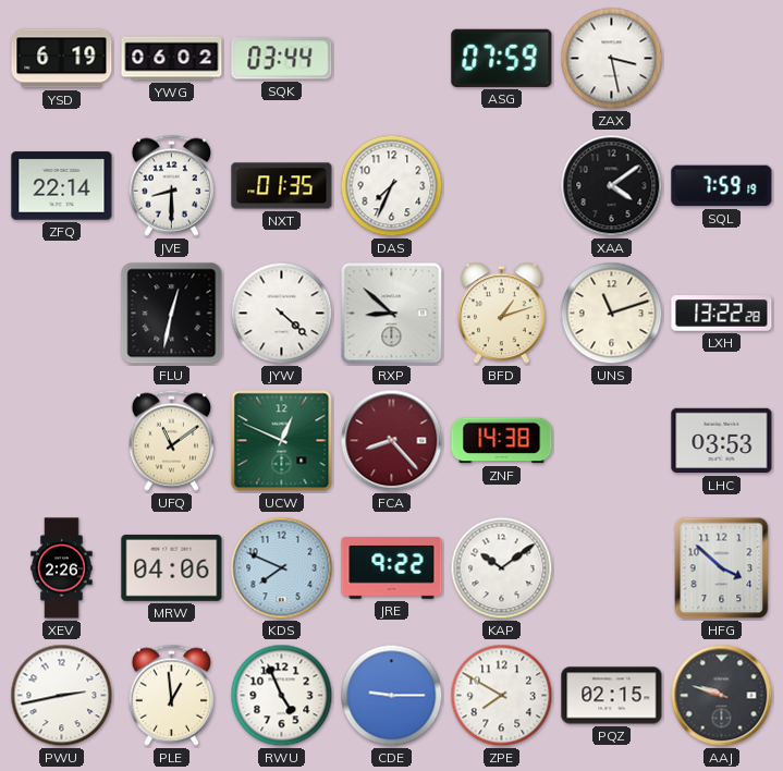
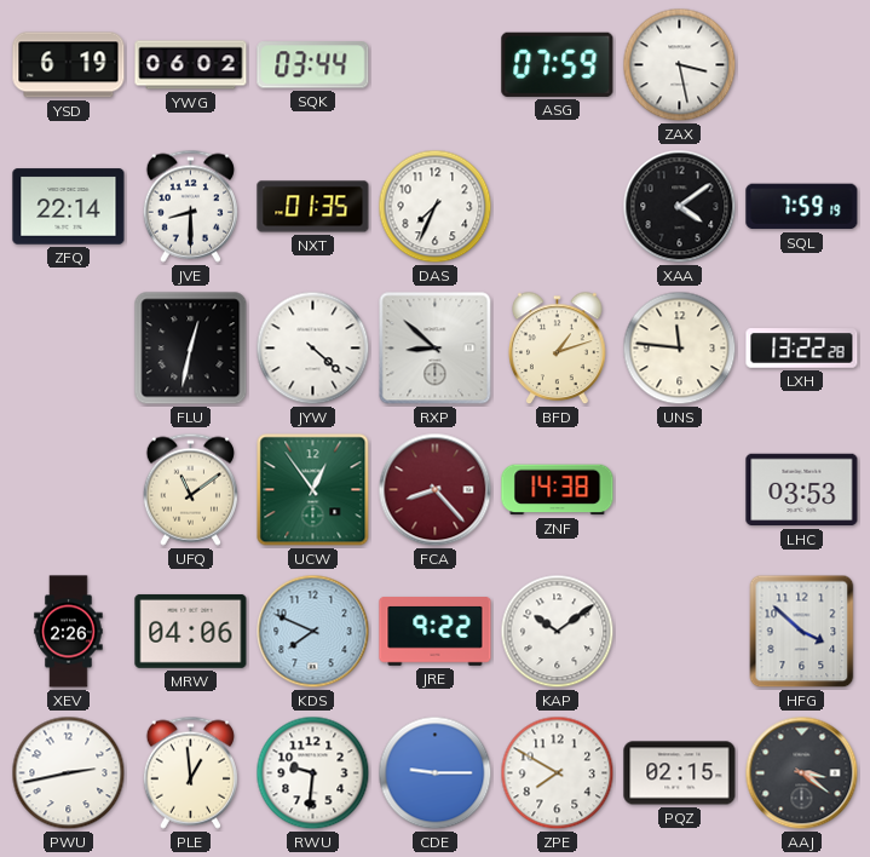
UNS: 11:12 -> 11:46
UCW: 12:49 -> 12:54
RWU: 4:56 -> 9:31
AAJ: 9:48 -> 3:21
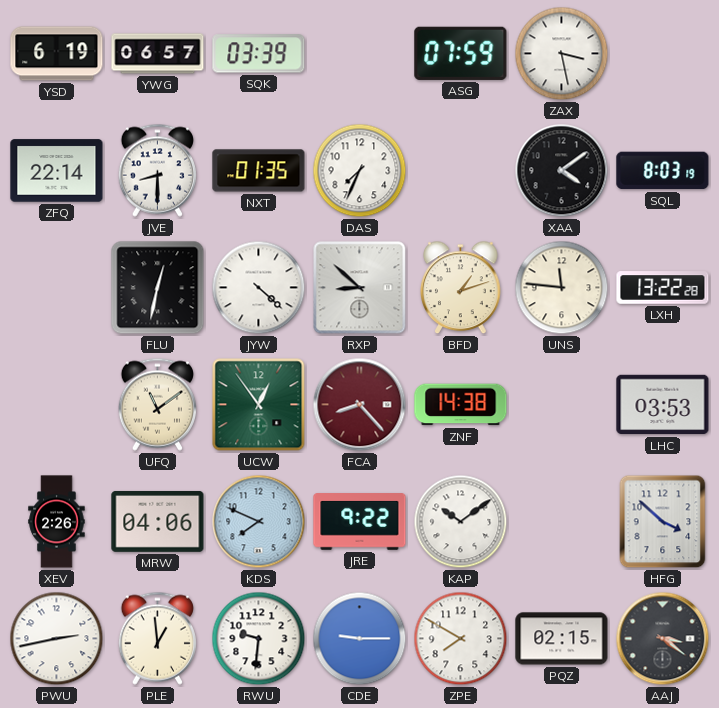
YWG: 06:02 -> 06:57
SQK: 03:44 -> 03:39
SQL: 7:59 -> 8:03
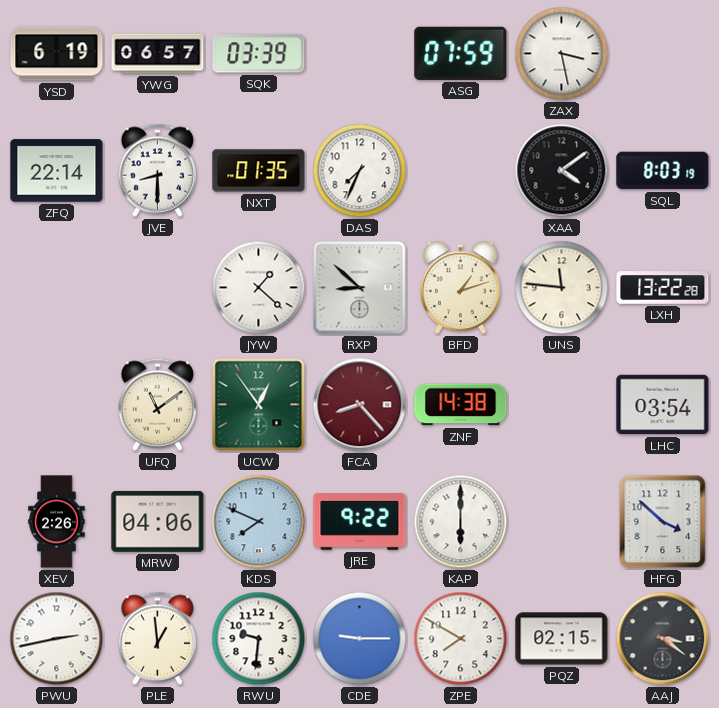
FLU: 12:32 -> none
JYW: 4:22 -> 1:22
LHC: 03:53 -> 03:54
KAP: 10:09 -> 6:00
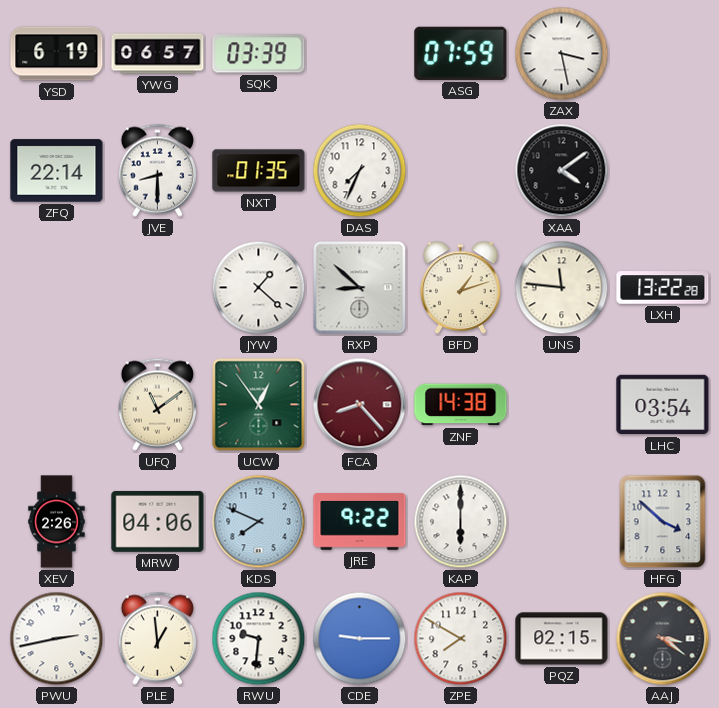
SQL: 8:03 -> none
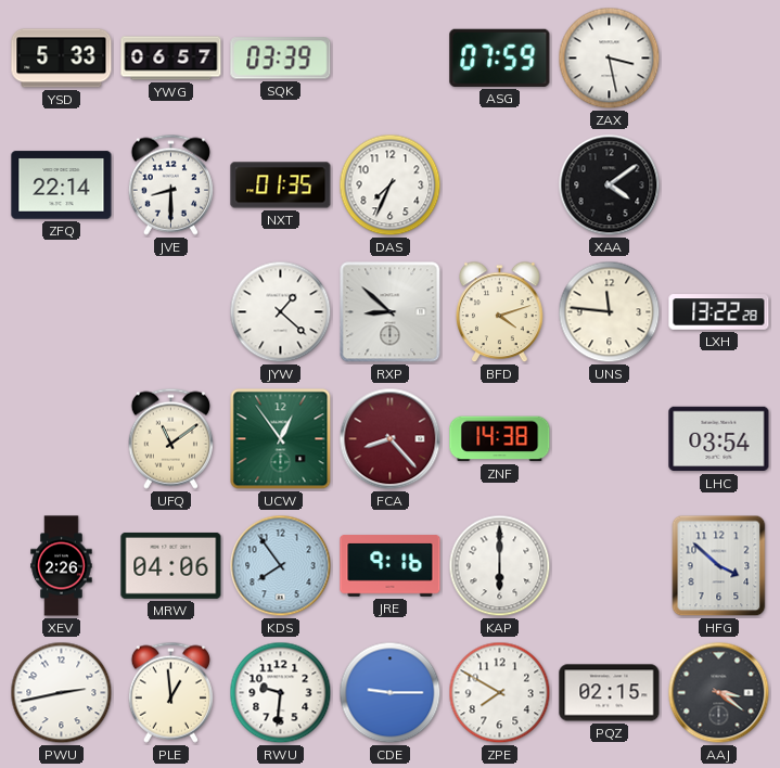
YSD: 6:19 -> 5:33
BFD: 1:12 -> 4:12
KDS: 7:49 -> 7:54
JRE: 9:22 -> 9:16
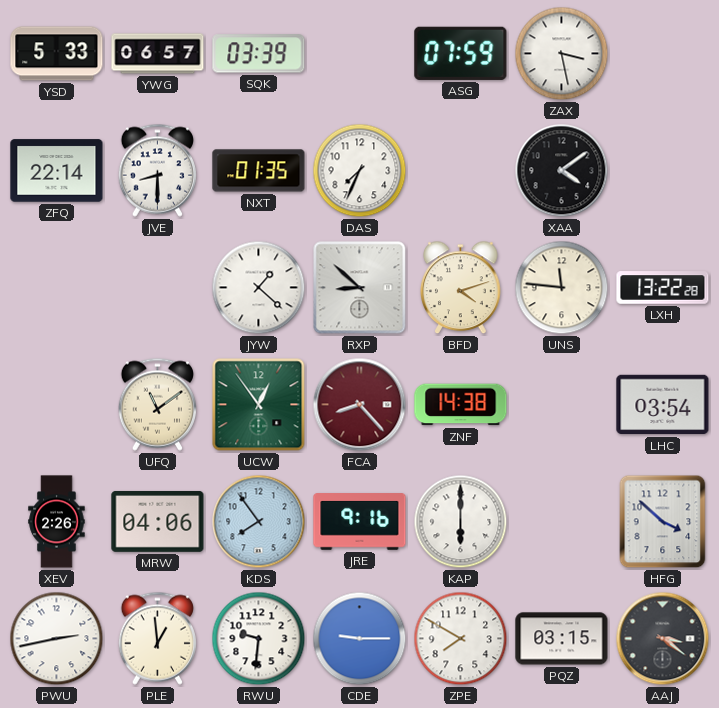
PQZ: 02:15 -> 03:15
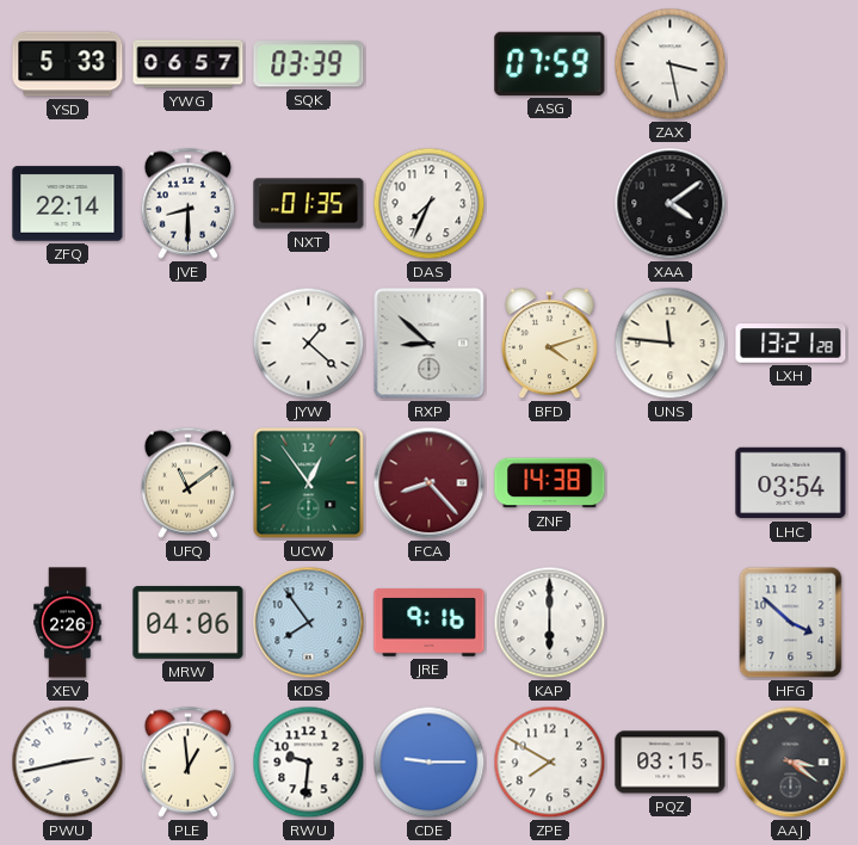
LXH: 13:22 -> 13:21
